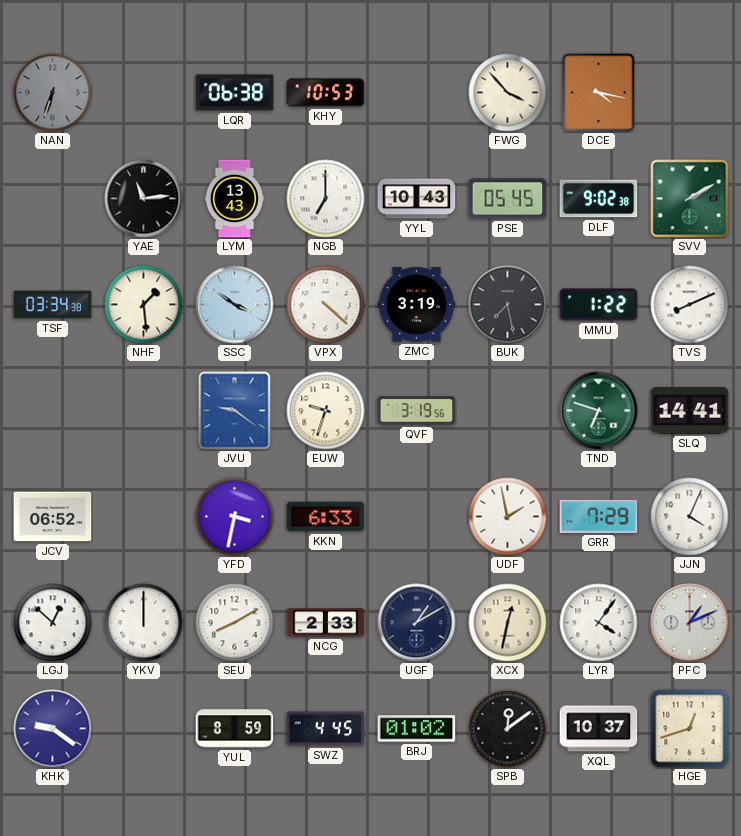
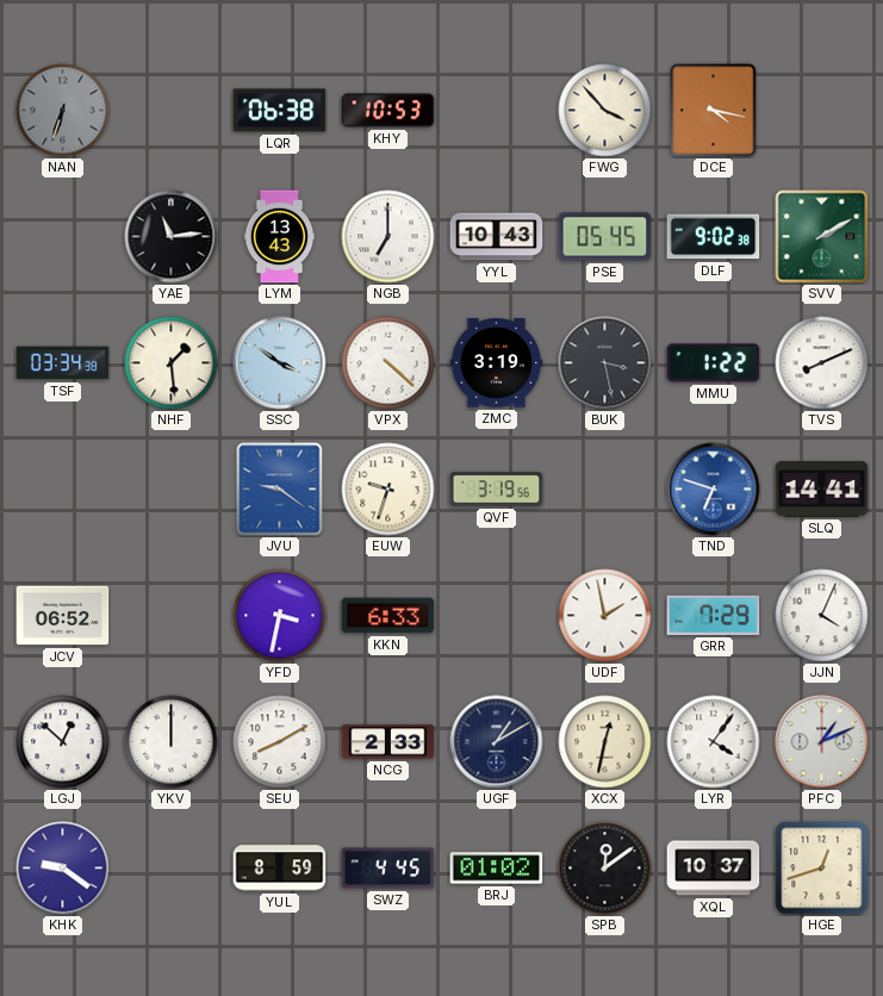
BUK: 7:28 -> 3:28
TND dial: green -> blue
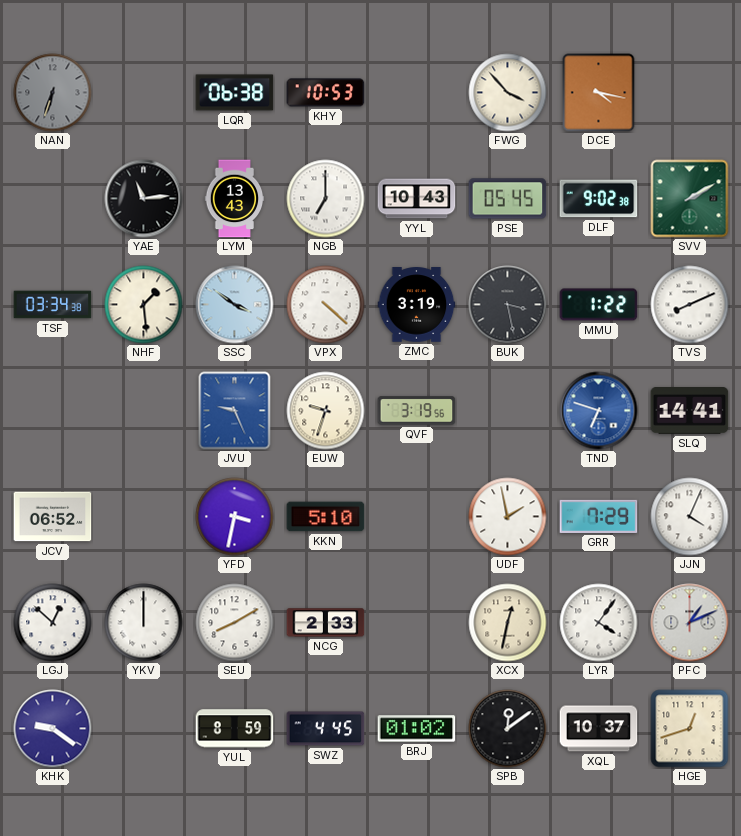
JVU: 9:21 -> 9:26
KKN: 6:33 -> 5:10
UGF: 1:10 -> none
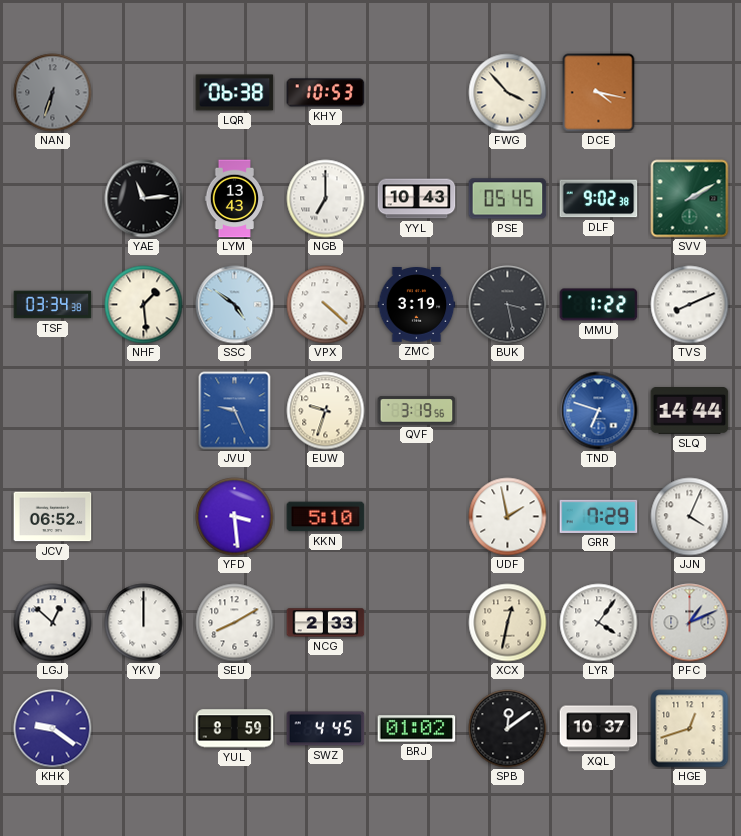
SSC: 3:51 -> 4:51
SLQ: 14:41 -> 14:44
YFD: 3:32 -> 3:29
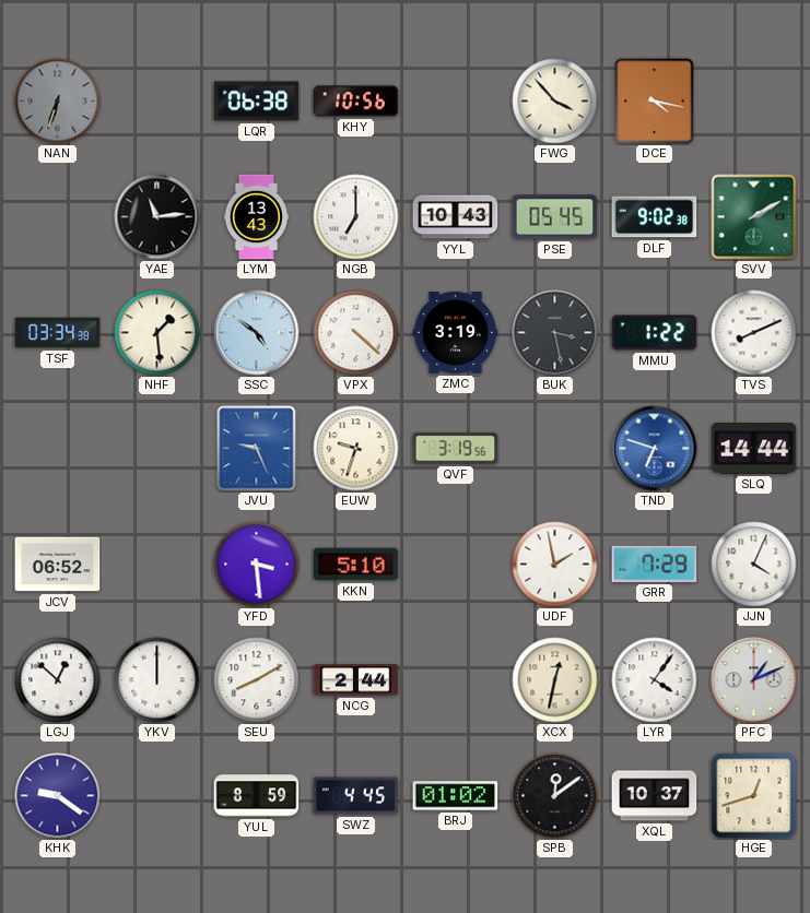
KHY: 10:53 -> 10:56
NCG: 2:33 -> 2:44
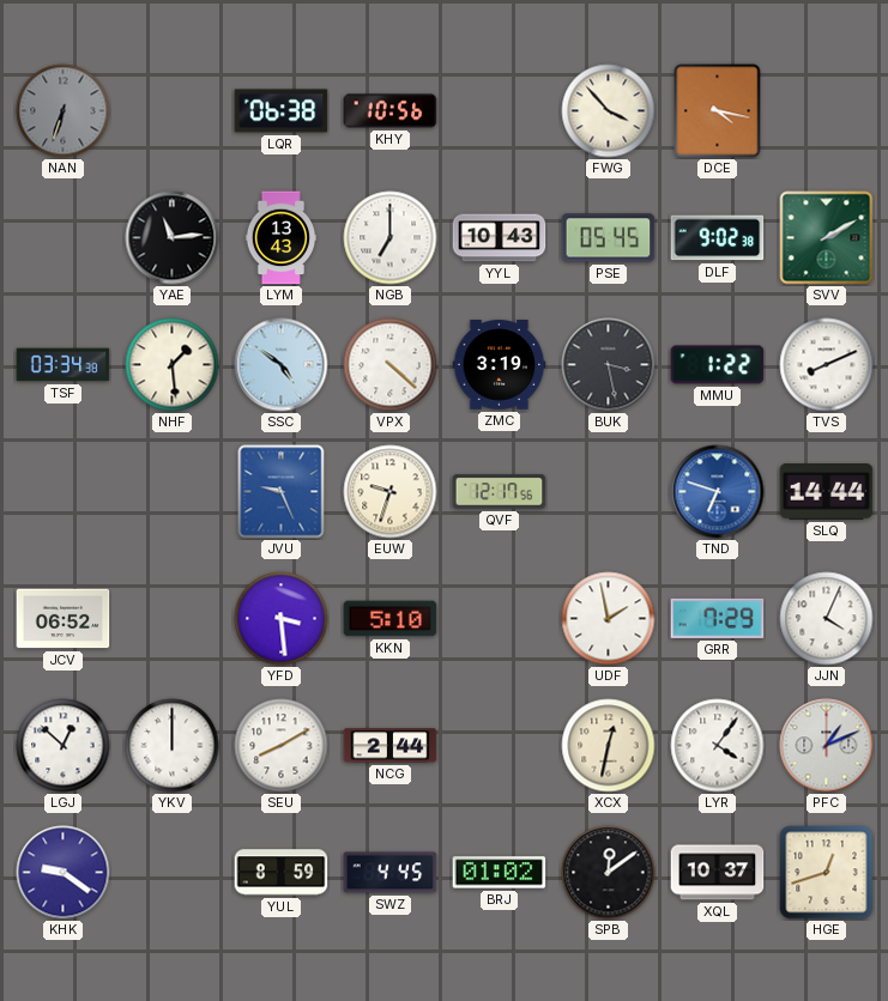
QVF: 3:19 -> 12:17
